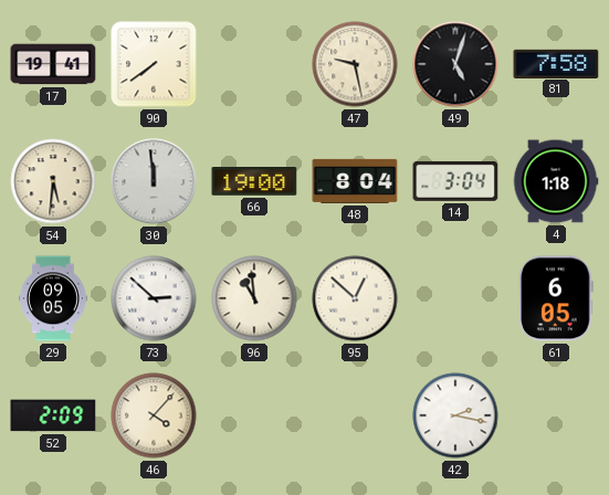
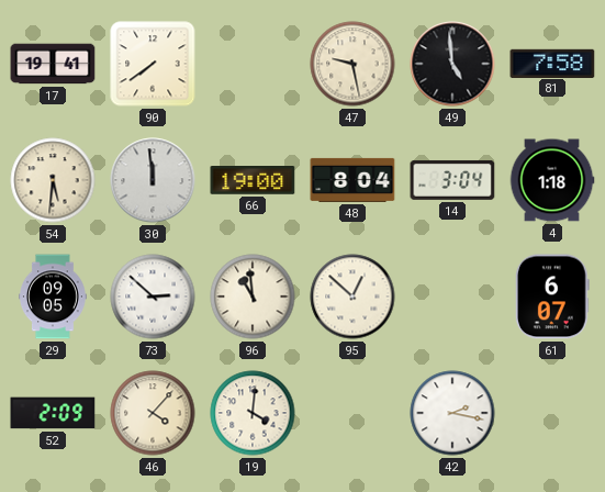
49: 5:03 -> 4:59
61: 6:05 -> 6:07
19: none -> 4:01
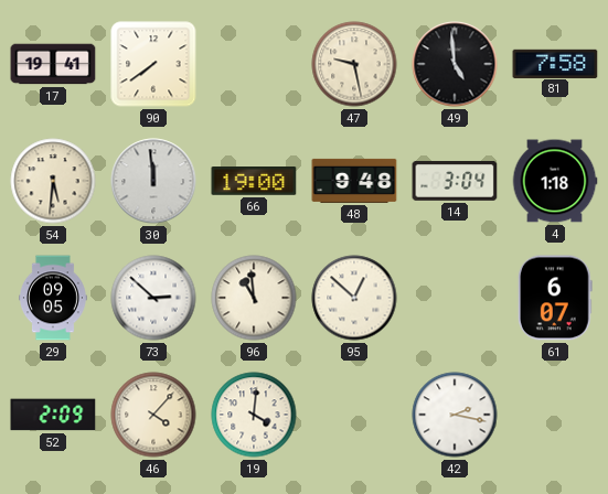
48: 8:04 -> 9:48
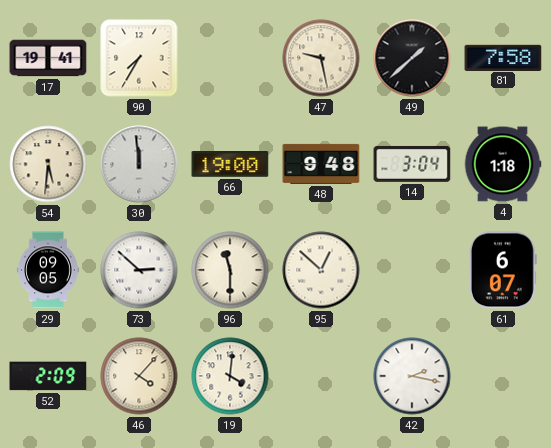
90: 7:39 -> 7:35
49: 4:59 -> 1:38
96: 10:59 -> 11:30
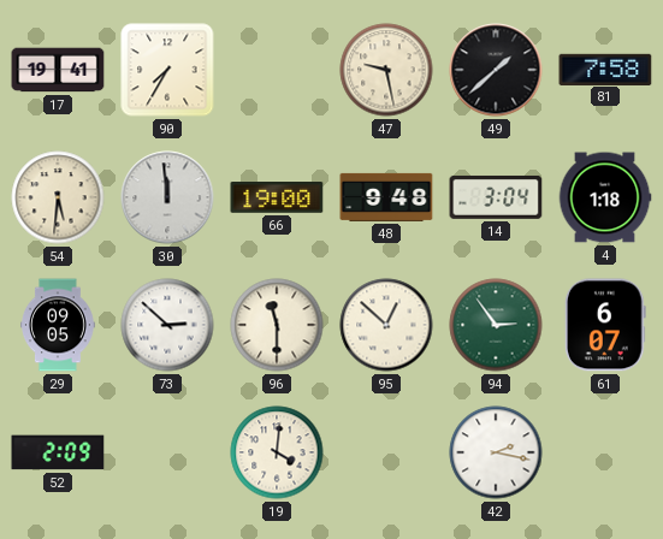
94: none -> 2:54
46: 4:07 -> none
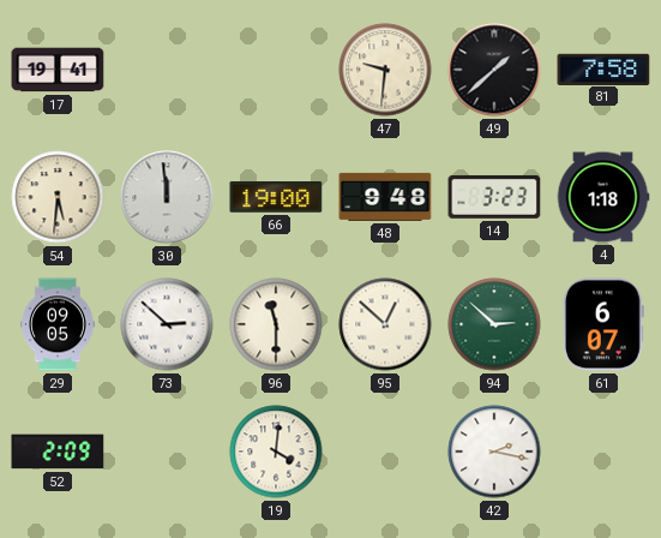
90: 7:35 -> none
47: 9:28 -> 9:31
14: 3:04 -> 3:23
94: 2:54 -> 2:52
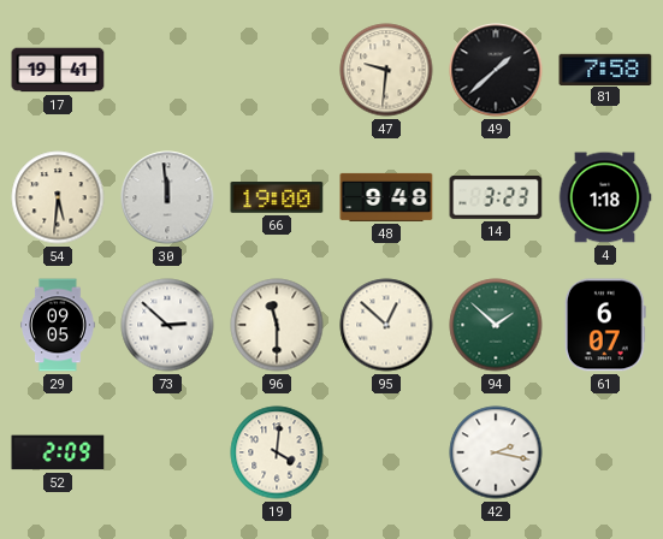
94: 2:52 -> 1:52
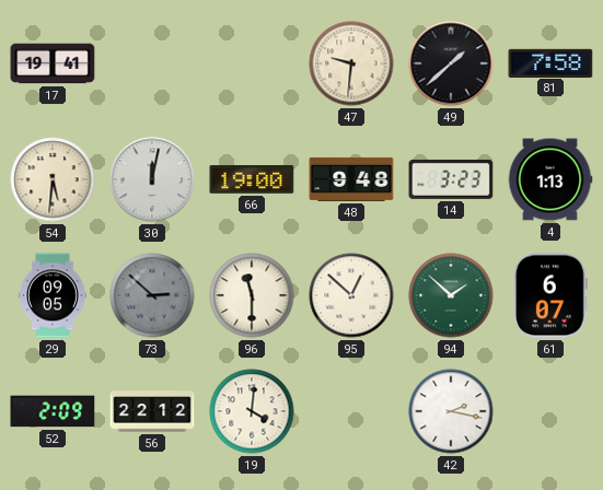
30: 11:59 -> 12:02
4: 1:18 -> 1:13
73 dial: white -> grey
56: none -> 22:12
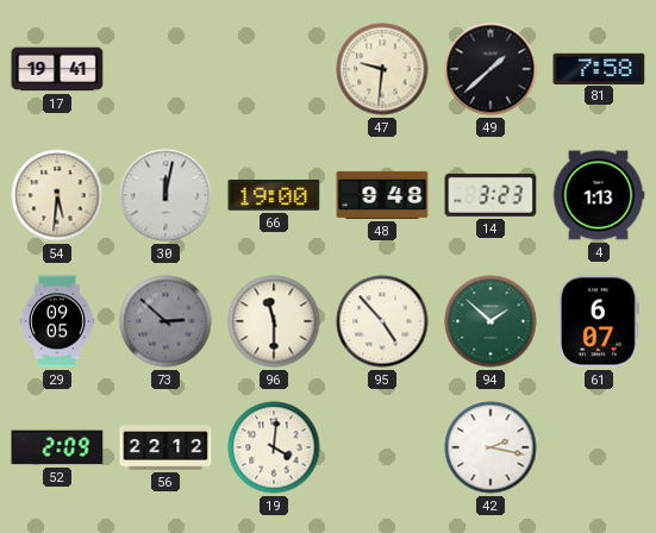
95: 12:52 -> 4:53
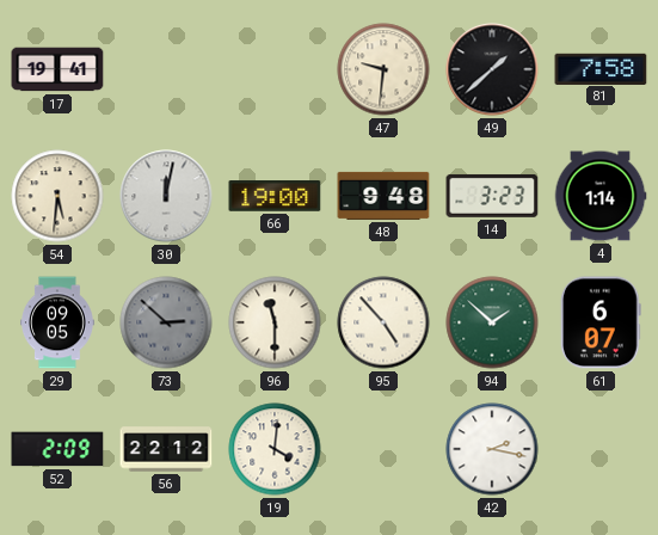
4: 1:13 -> 1:14
